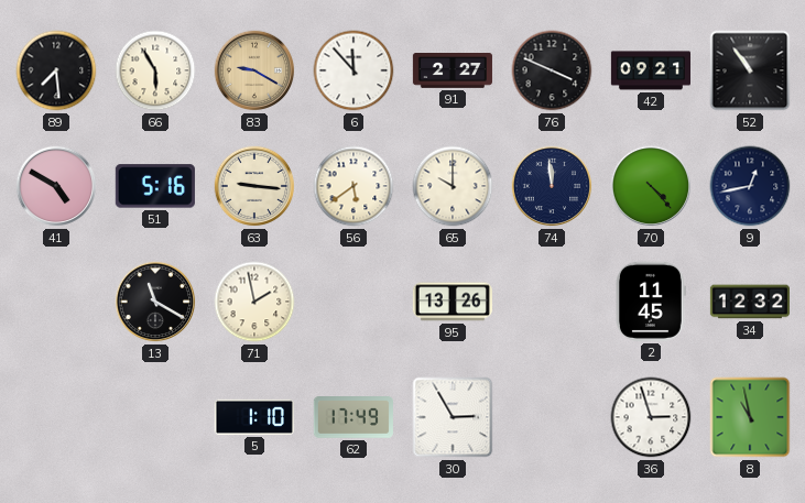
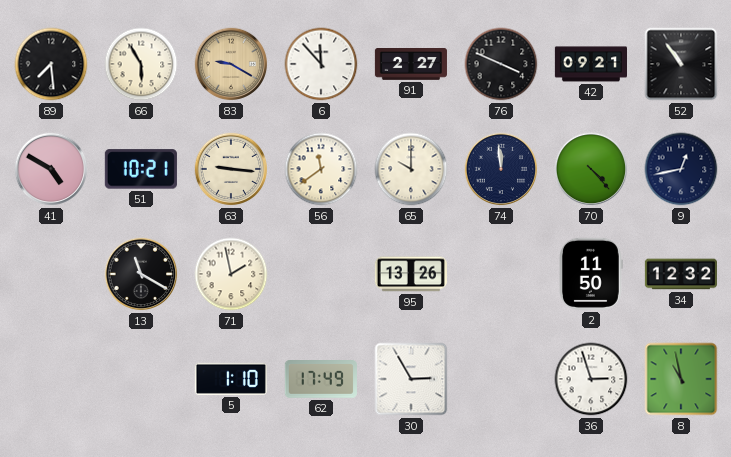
51: 5:16 -> 10:21
56: 5:39 -> 11:39
2: 11:45 -> 11:50
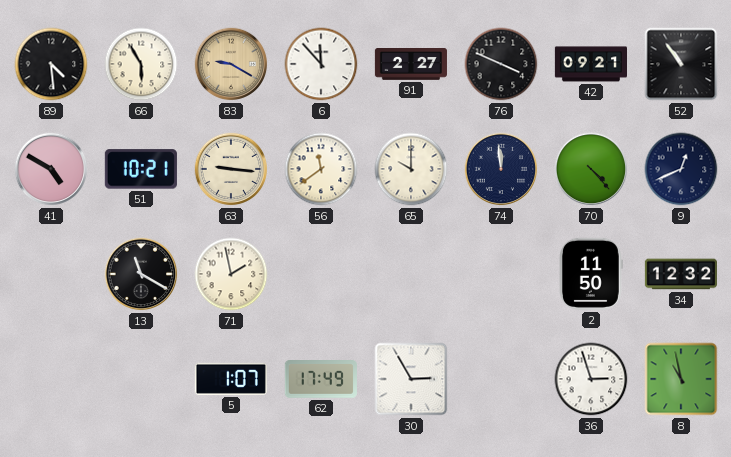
89: 7:29 -> 4:29
9: 12:43 -> 12:41
95: 13:26 -> none
5: 1:10 -> 1:07
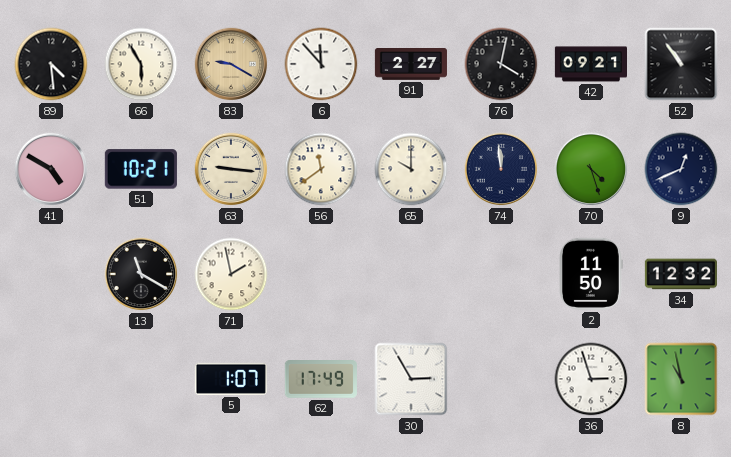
76: 3:49 -> 4:02
70: 4:23 -> 4:27
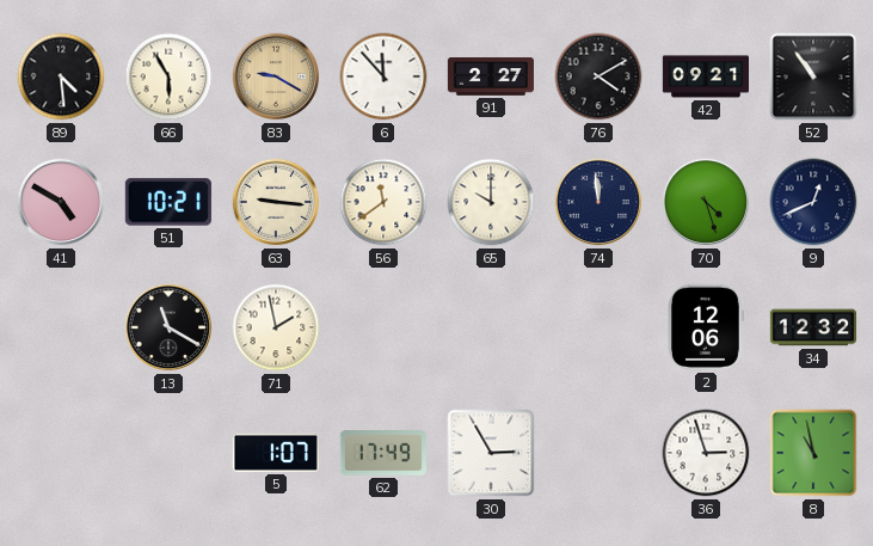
76: 4:02 -> 4:10
2: 11:50 -> 12:06
